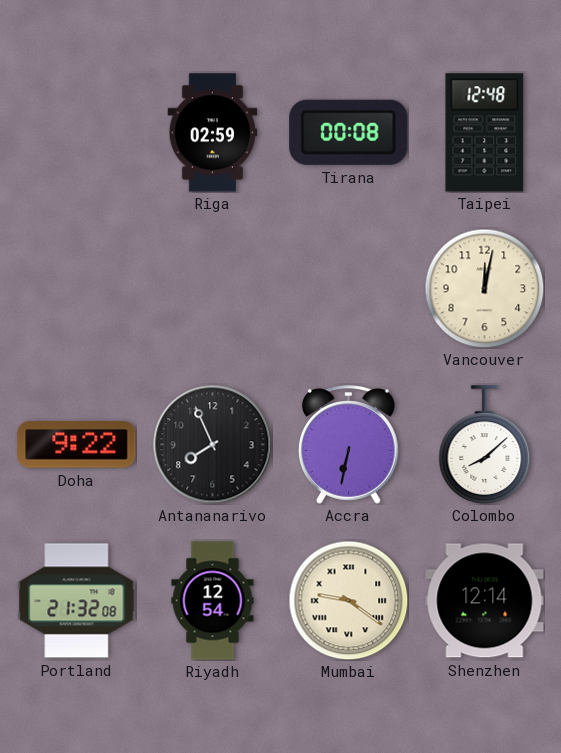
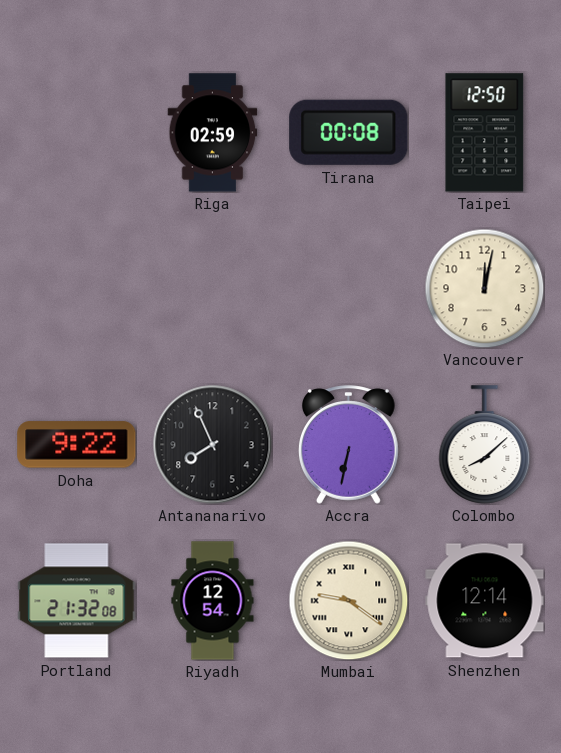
Taipei: 12:48 -> 12:50
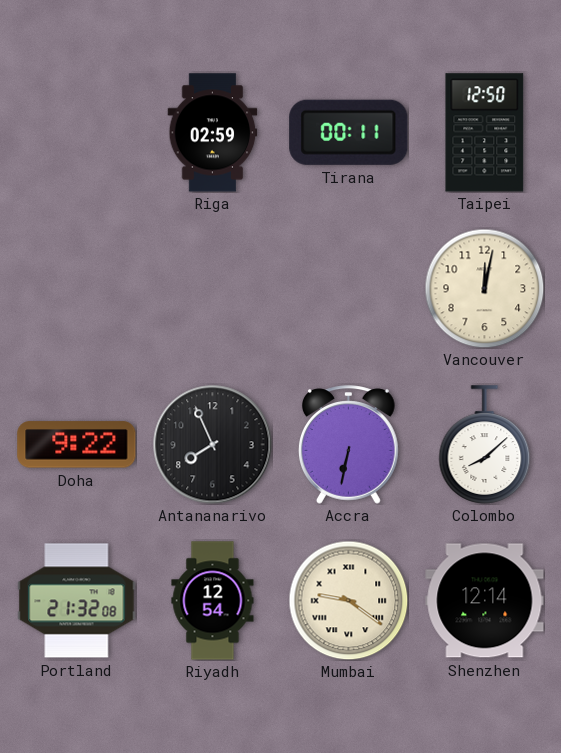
Tirana: 00:08 -> 00:11
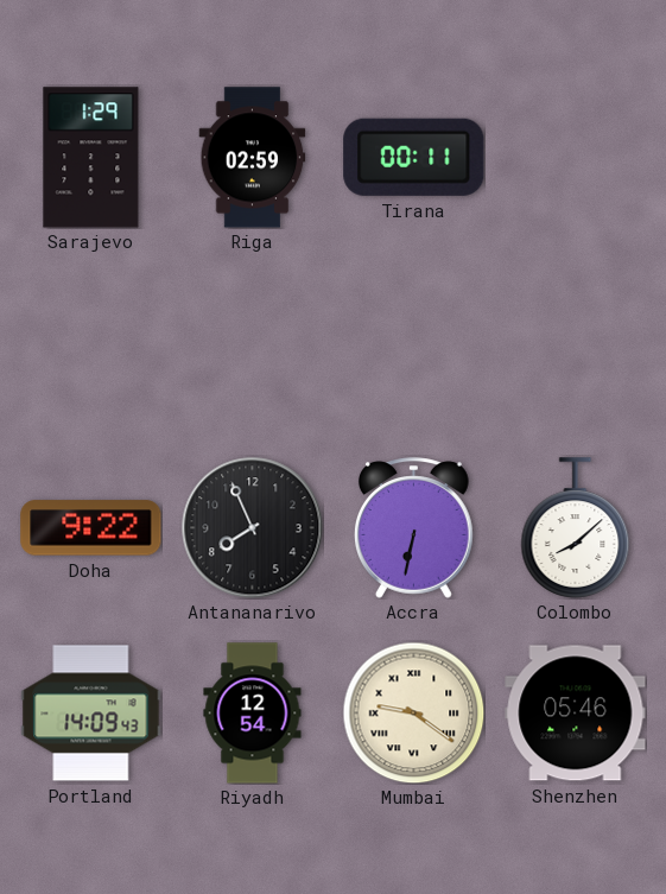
Sarajevo: none -> 1:29
Taipei: 12:50 -> none
Vancouver: 12:02 -> none
Portland: 21:32 -> 14:09
Shenzhen: 12:14 -> 05:46
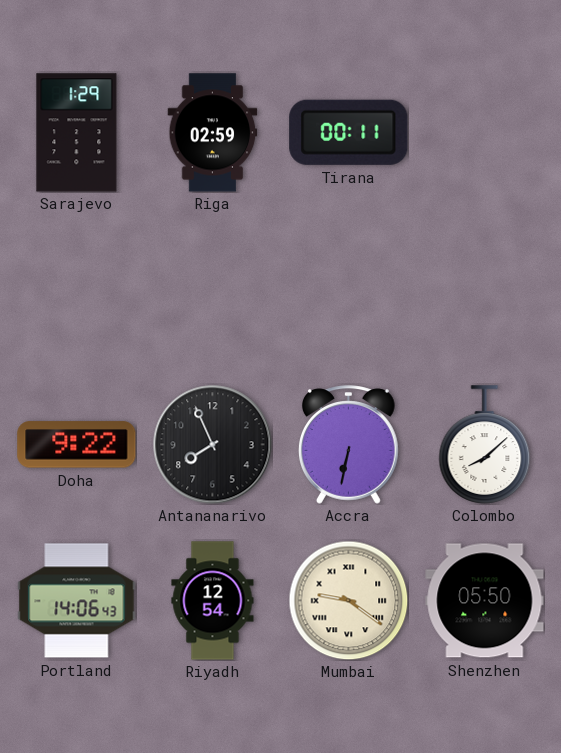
Portland: 14:09 -> 14:06
Shenzhen: 05:46 -> 05:50
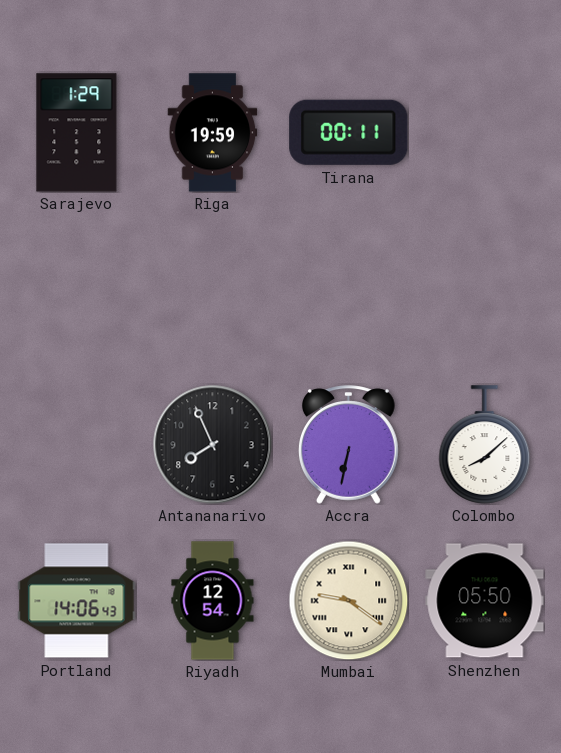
Riga: 02:59 -> 19:59
Doha: 9:22 -> none
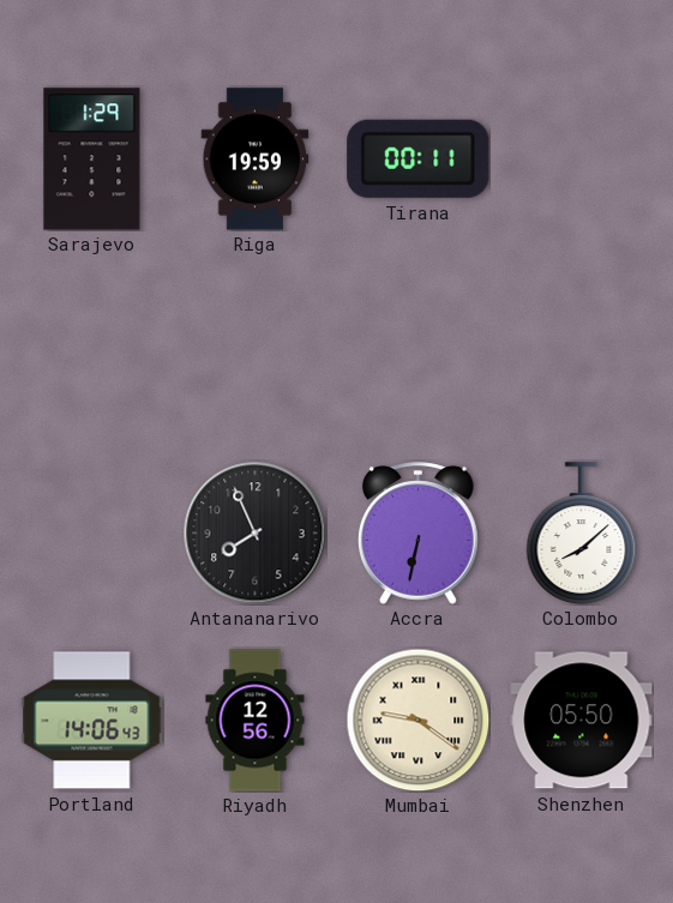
Riyadh: 12:54 -> 12:56
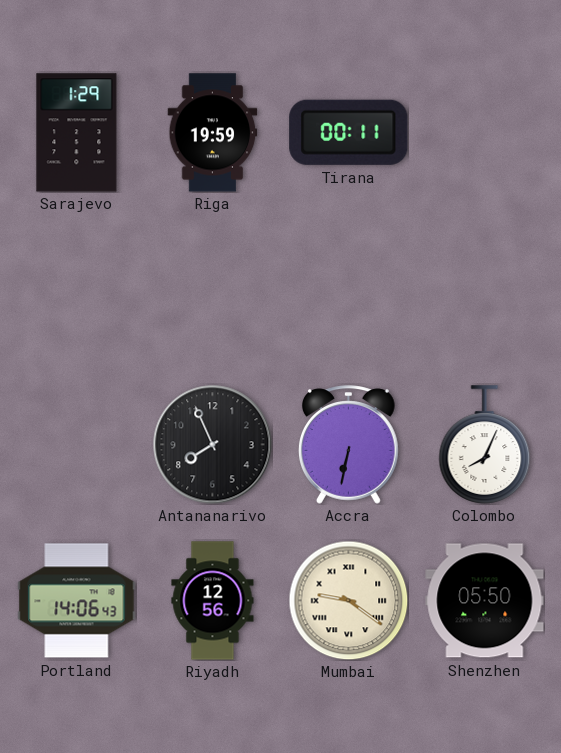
Colombo: 8:08 -> 8:04
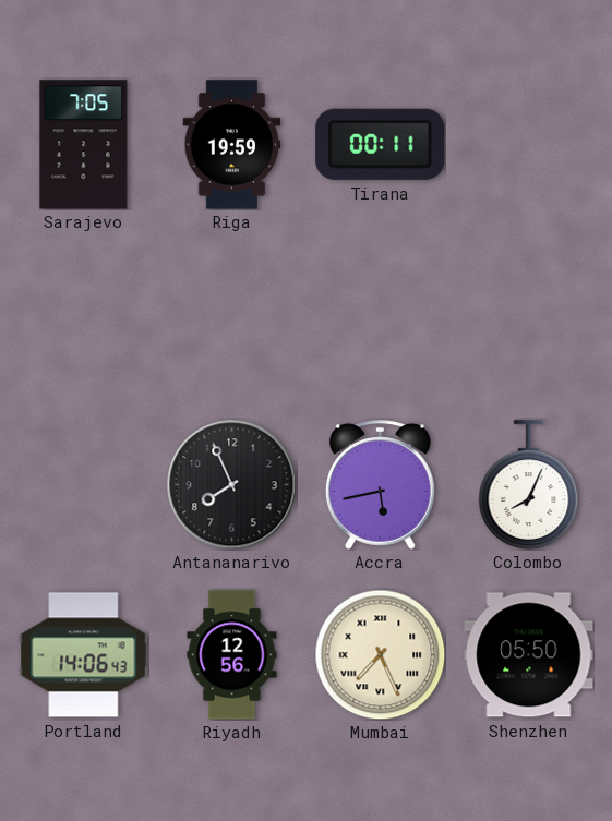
Sarajevo: 1:29 -> 7:05
Accra: 6:32 -> 5:43
Mumbai: 9:21 -> 7:26
